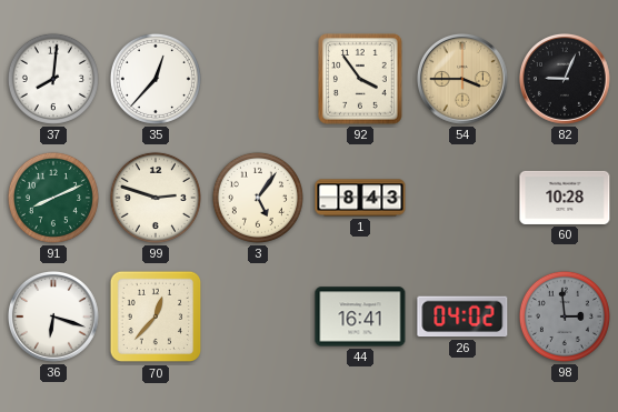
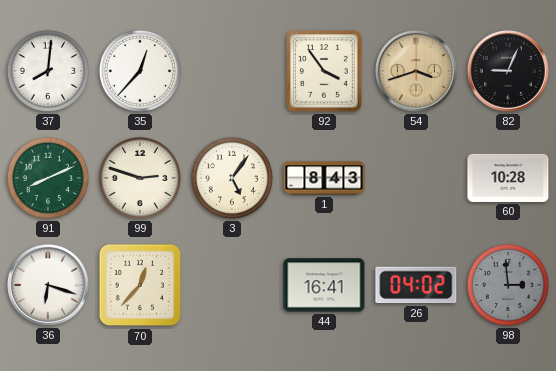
54: 3:45 -> 3:42
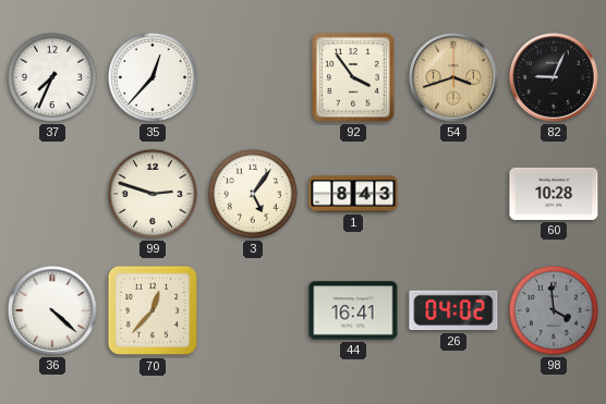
37: 8:01 -> 7:34
91: 8:11 -> none
36: 6:18 -> 4:22
98: 2:59 -> 3:59
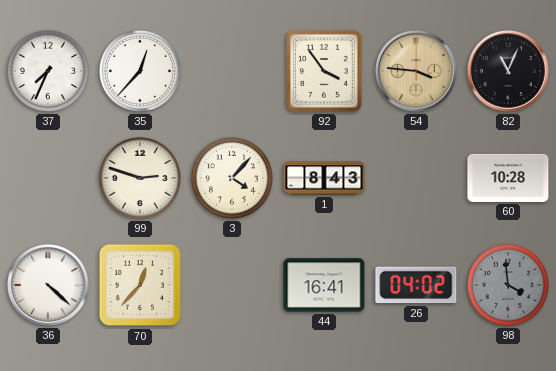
54: 3:42 -> 3:46
82: 9:04 -> 11:04
3: 5:06 -> 4:07
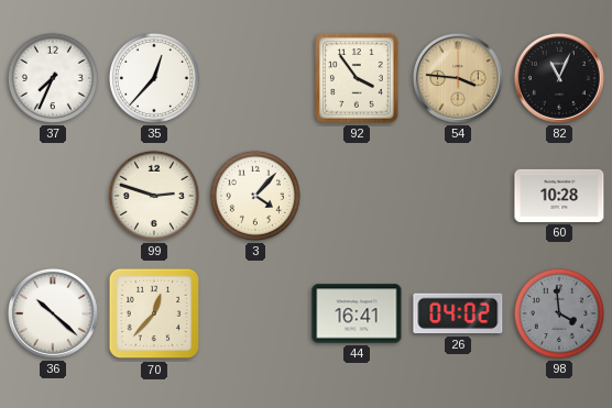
1: 8:43 -> none
36: 4:22 -> 10:22
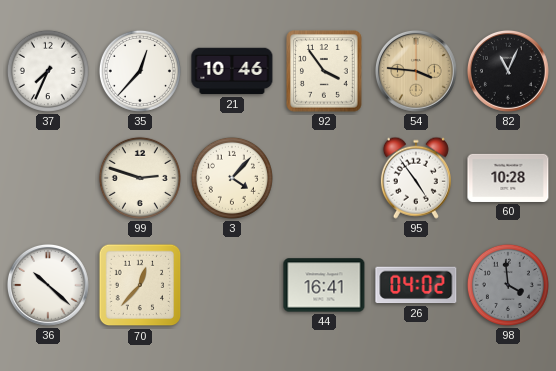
21: none -> 10:46
95: none -> 4:54
